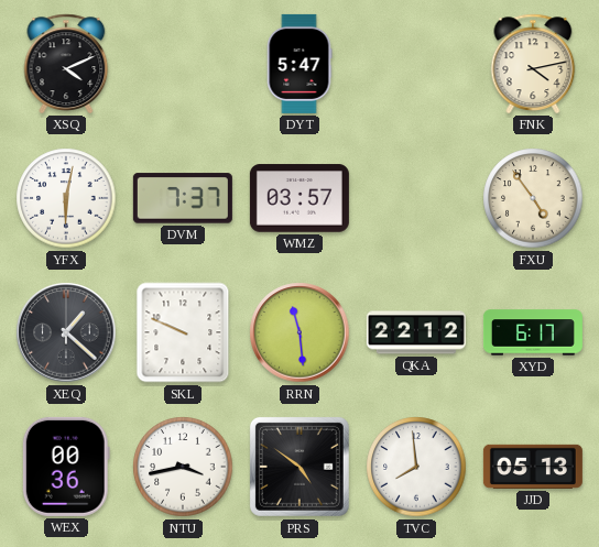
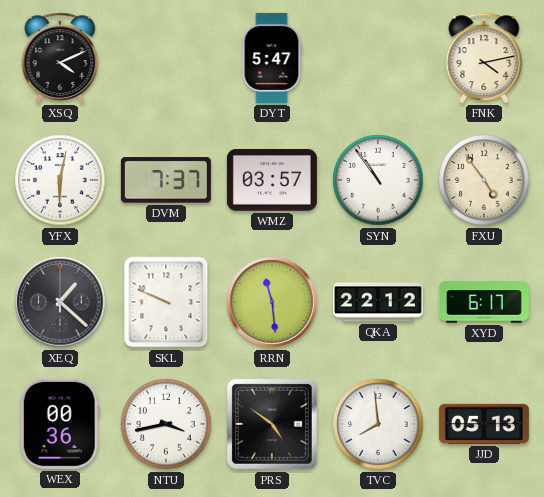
SYN: none -> 10:54
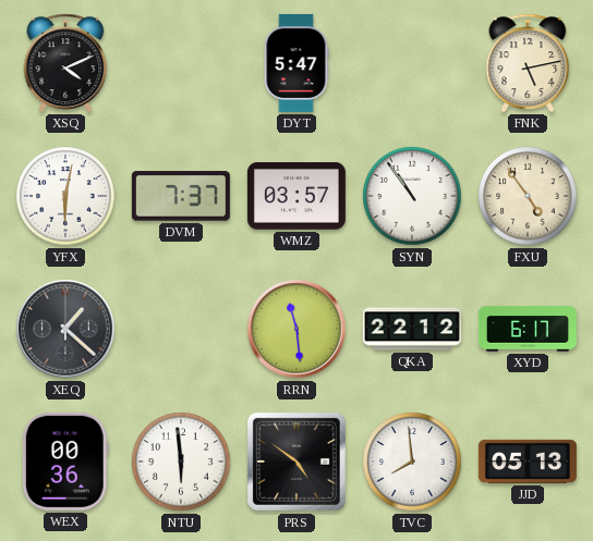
FNK: 4:13 -> 5:13
SKL: 9:49 -> none
NTU: 3:43 -> 5:59
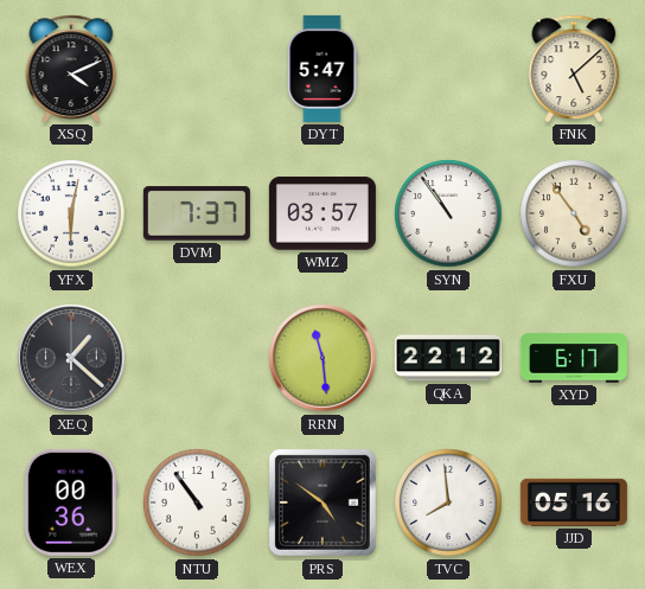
FNK: 5:13 -> 5:08
NTU: 5:59 -> 10:54
JJD: 05:13 -> 05:16
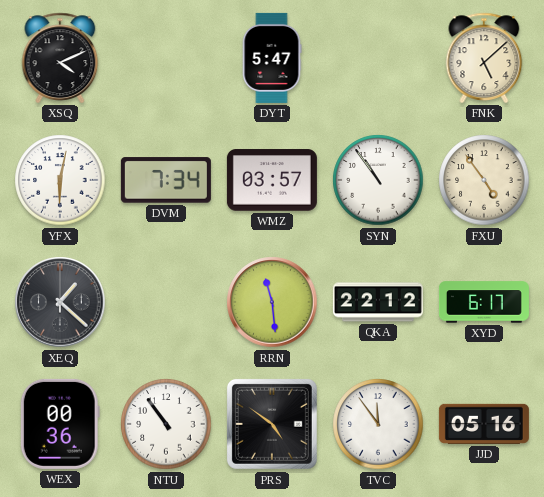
DVM: 7:37 -> 7:34
TVC: 7:59 -> 11:54
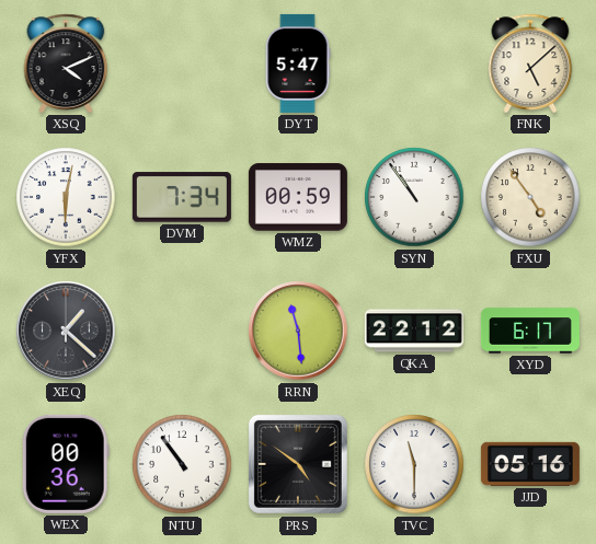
WMZ: 03:57 -> 00:59
TVC: 11:54 -> 11:30
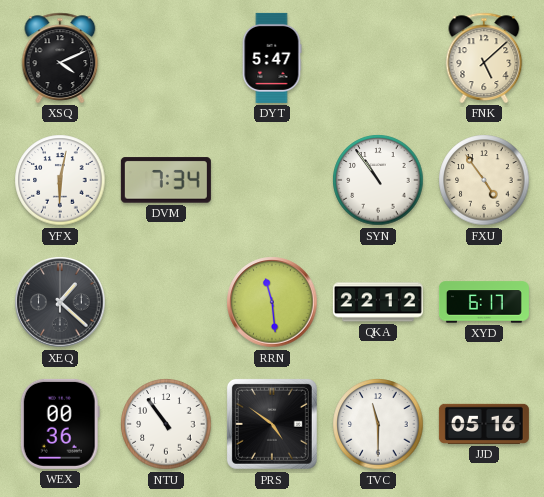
WMZ: 00:59 -> none
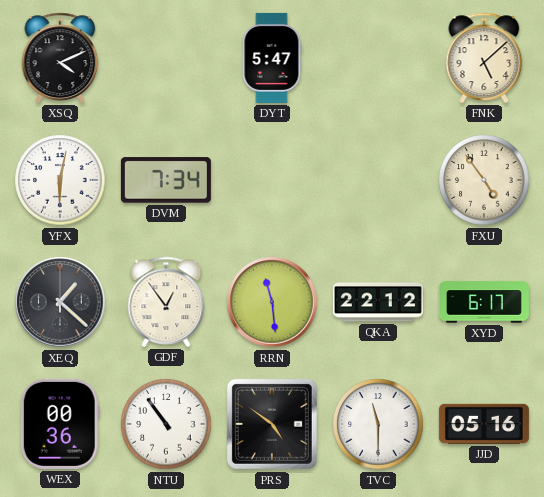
SYN: 10:54 -> none
GDF: none -> 12:54
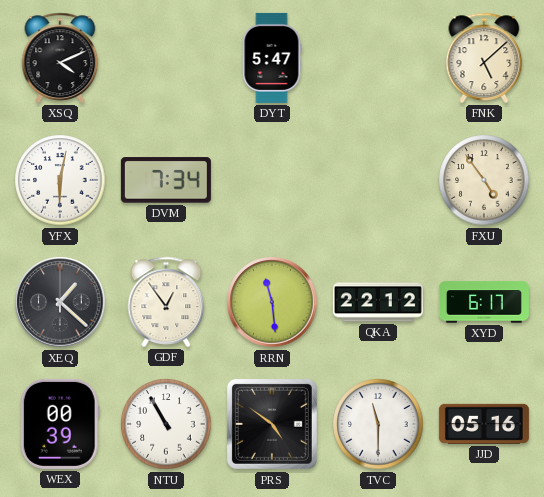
WEX: 00:36 -> 00:39
NTU: 10:54 -> 10:55
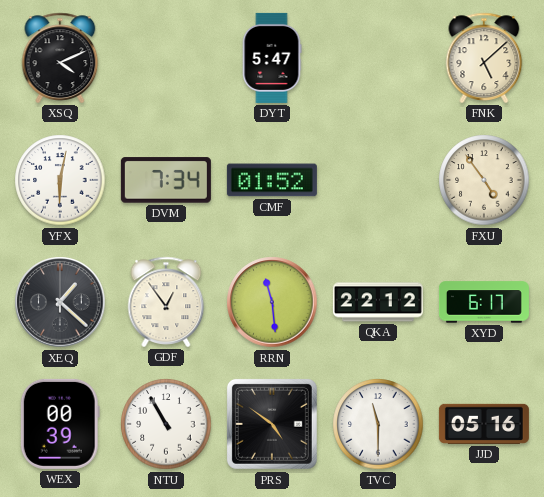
CMF: none -> 01:52
